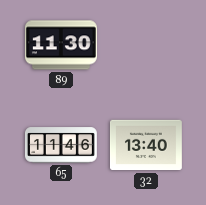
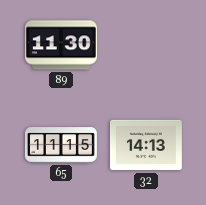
65: 11:46 -> 11:15
32: 13:40 -> 14:13
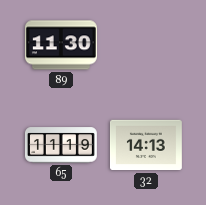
65: 11:15 -> 11:19
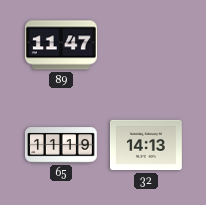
89: 11:30 -> 11:47
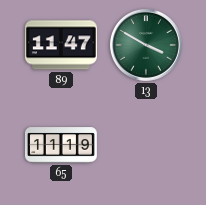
13: none -> 3:50
32: 14:13 -> none
